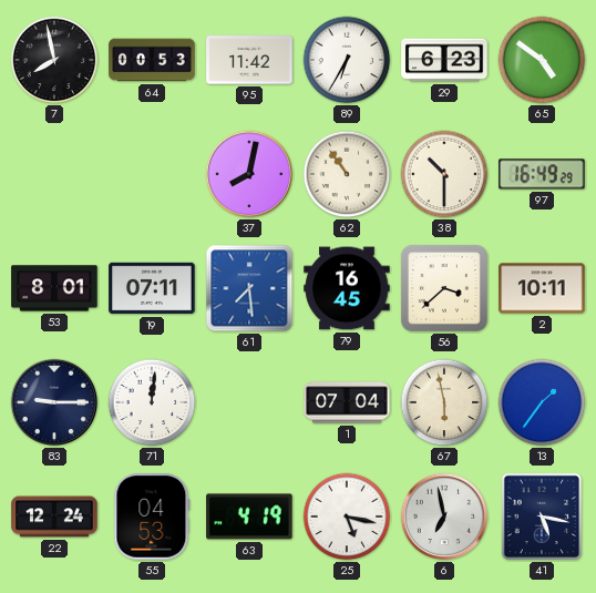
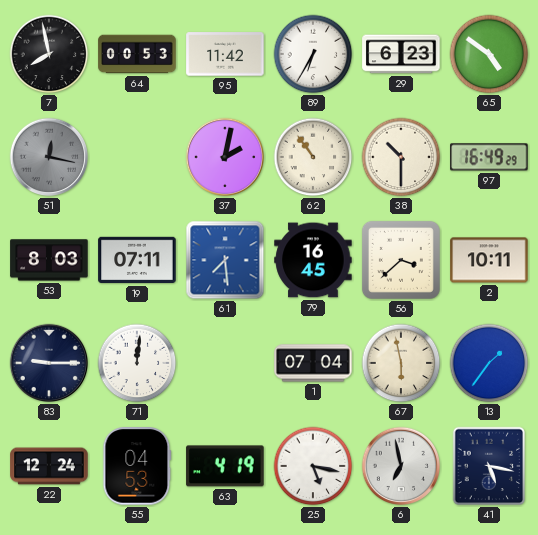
51: none -> 12:17
37: 8:02 -> 2:02
53: 8:01 -> 8:03
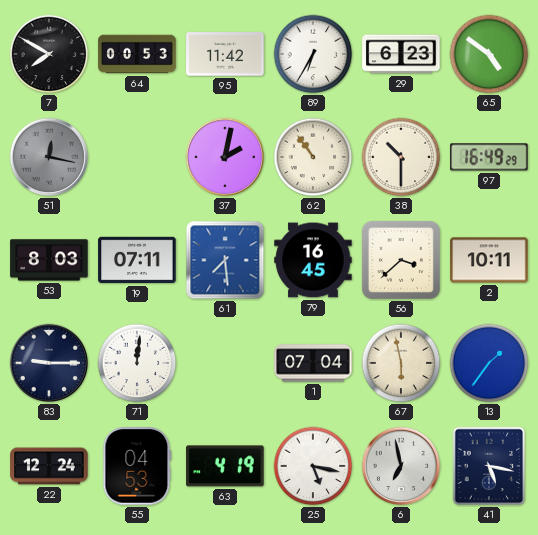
7: 7:58 -> 7:50
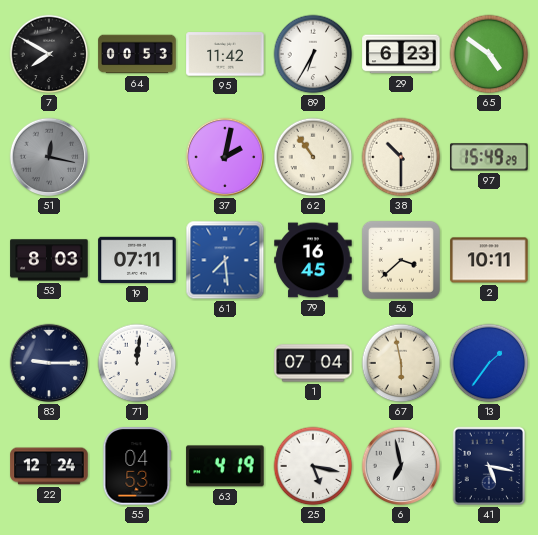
97: 16:49 -> 15:49
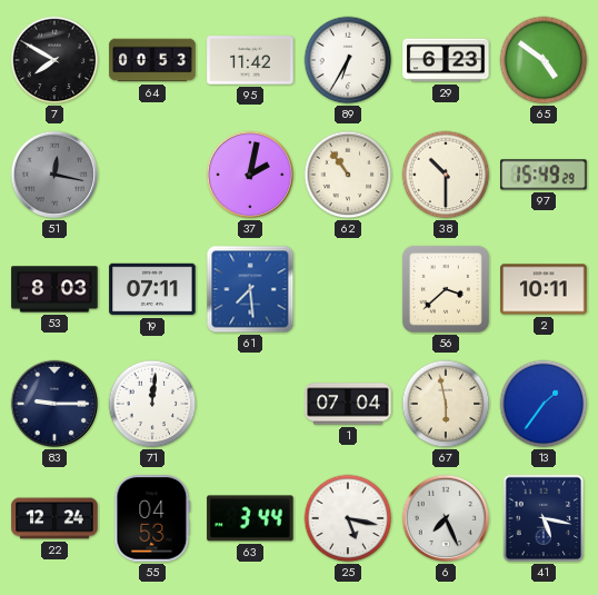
79: 16:45 -> none
63: 4:19 -> 3:44
6: 6:58 -> 7:26
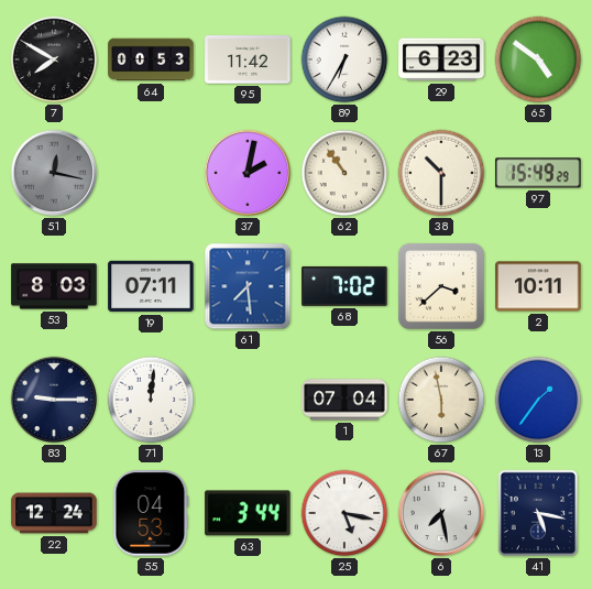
68: none -> 7:02
6: 7:26 -> 7:28
